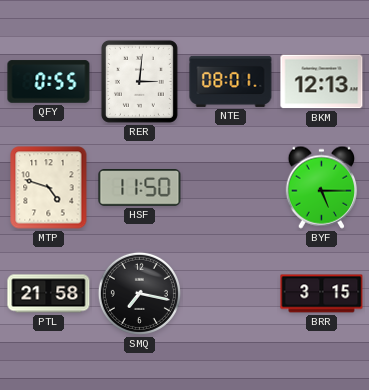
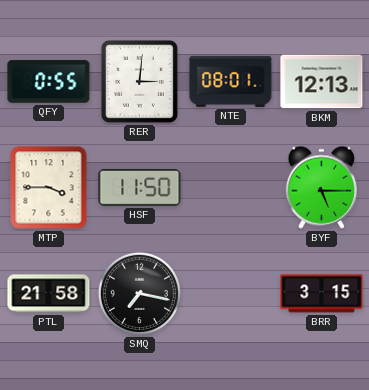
MTP: 4:48 -> 3:45
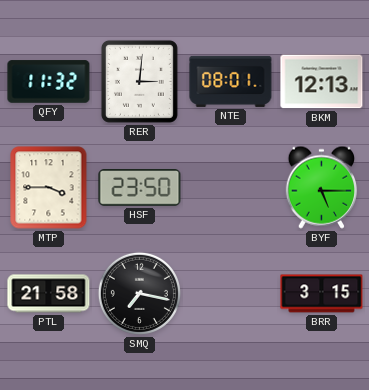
QFY: 0:55 -> 11:32
HSF: 11:50 -> 23:50
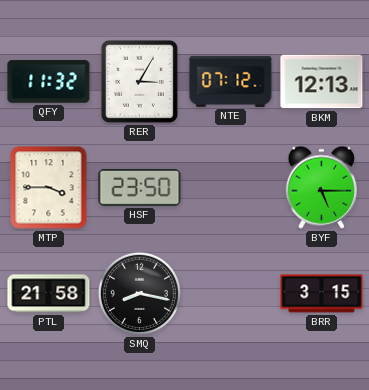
RER: 3:01 -> 3:05
NTE: 08:01 -> 07:12
SMQ: 7:17 -> 8:17
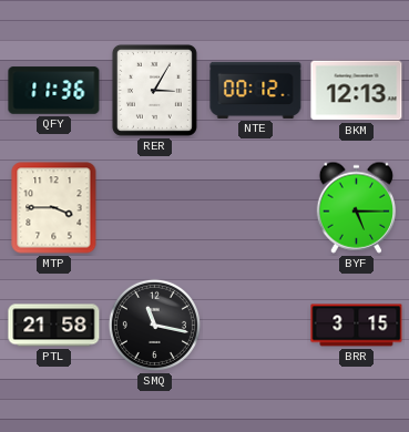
QFY: 11:32 -> 11:36
NTE: 07:12 -> 00:12
HSF: 23:50 -> none
SMQ: 8:17 -> 11:17
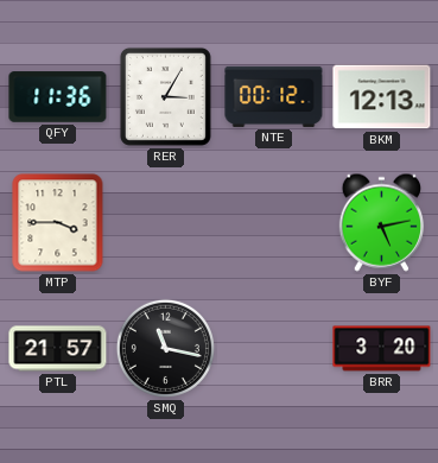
BYF: 5:15 -> 5:13
PTL: 21:58 -> 21:57
BRR: 3:15 -> 3:20
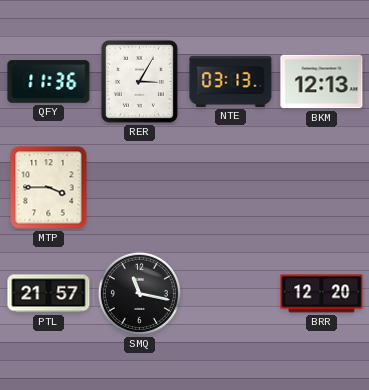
NTE: 00:12 -> 03:13
BYF: 5:13 -> none
BRR: 3:20 -> 12:20
